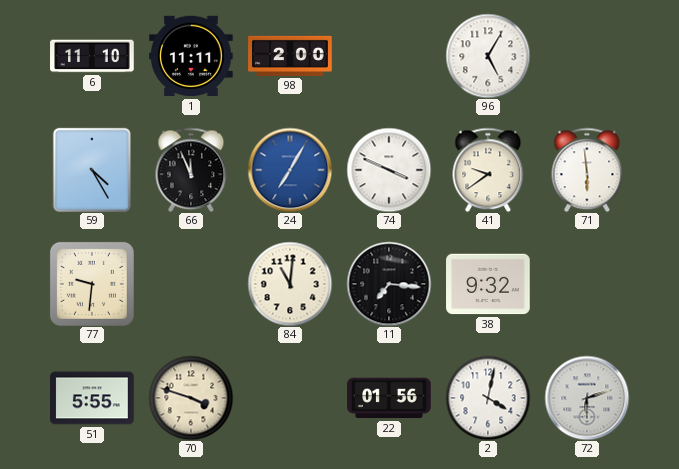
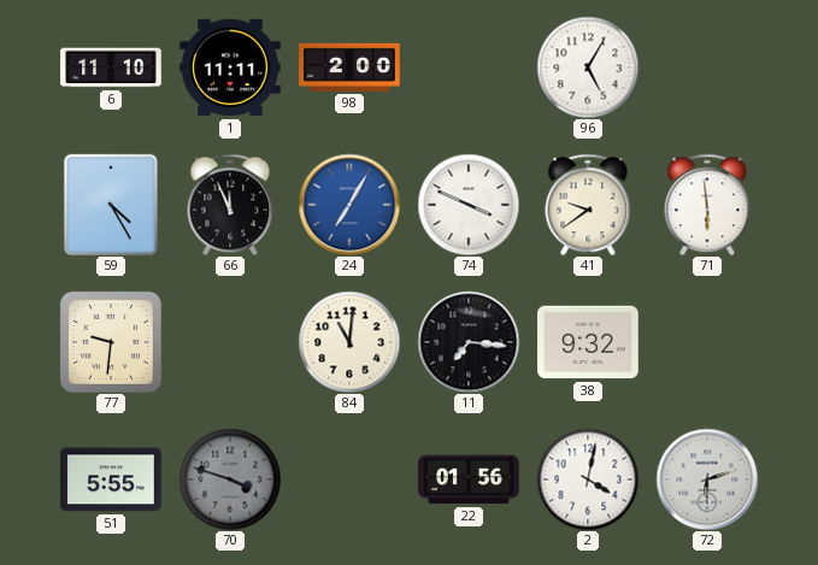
70 dial: cream -> grey
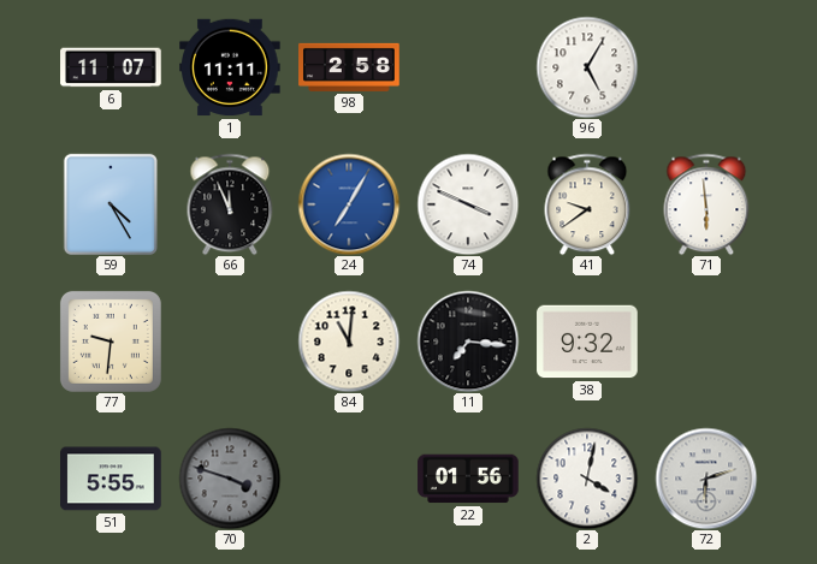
6: 11:10 -> 11:07
98: 2:00 -> 2:58
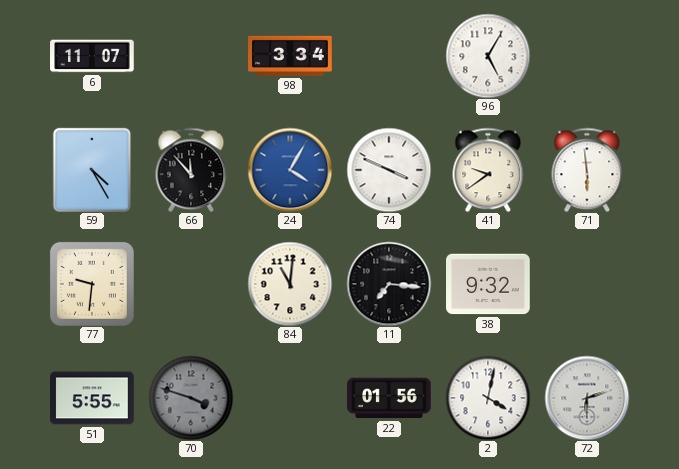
1: 11:11 -> none
98: 2:58 -> 3:34
66: 11:56 -> 11:53
24: 7:05 -> 4:05
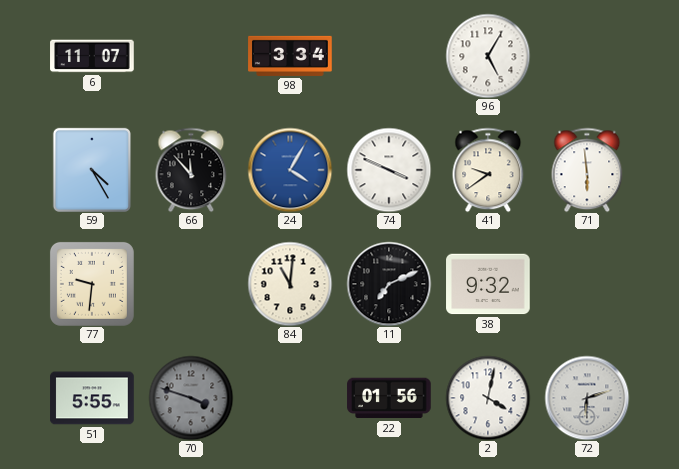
11: 7:16 -> 7:11
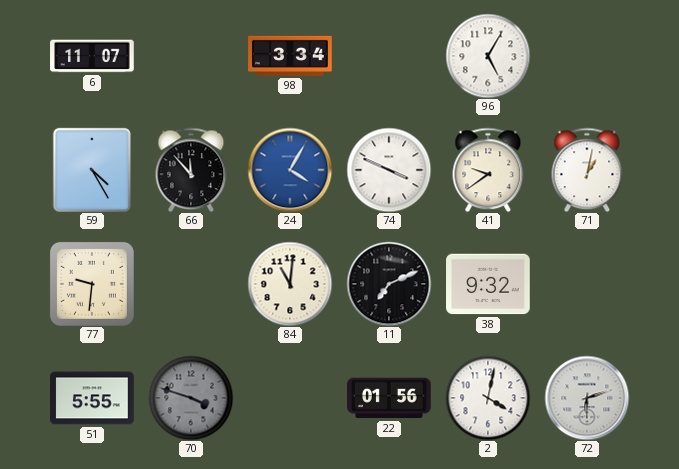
71: 5:59 -> 1:02
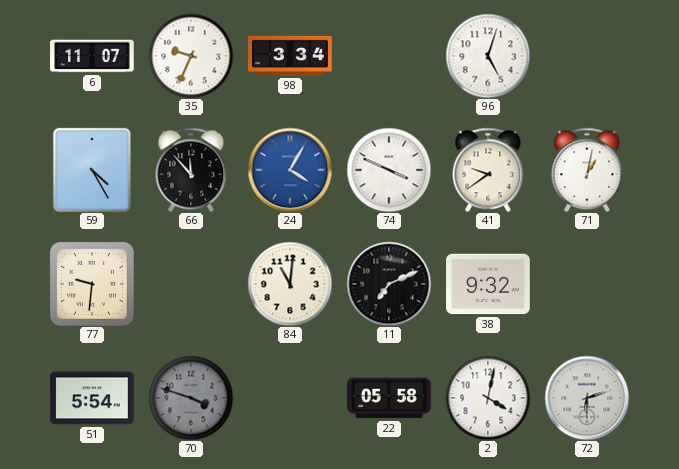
35: none -> 9:34
96: 5:05 -> 5:03
51: 5:55 -> 5:54
22: 01:56 -> 05:58
